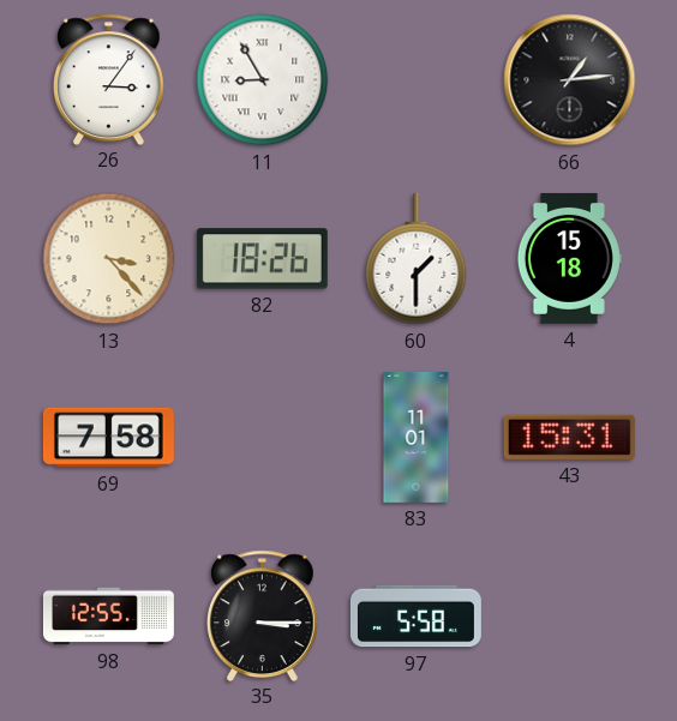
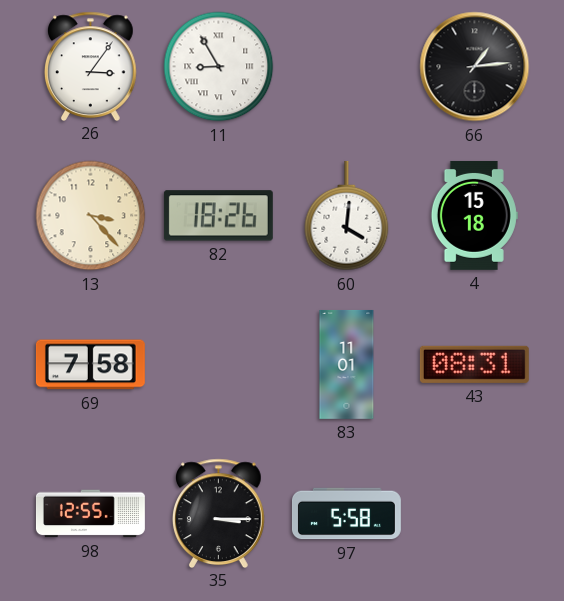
60: 1:30 -> 4:01
43: 15:31 -> 08:31
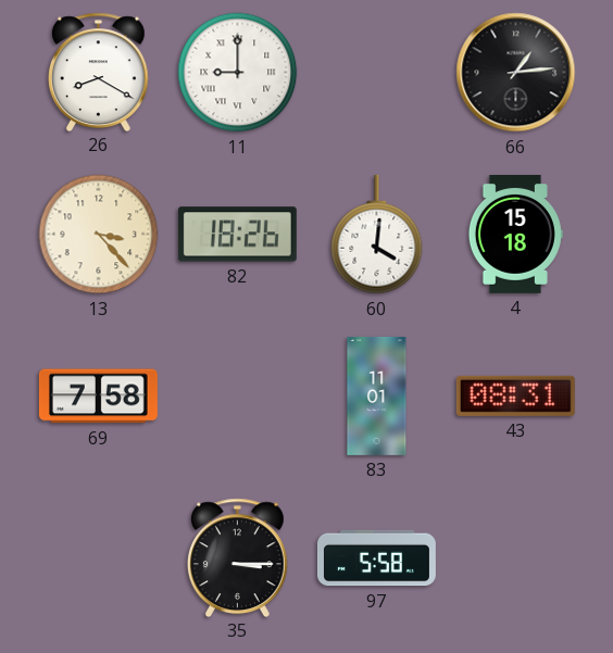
26: 3:06 -> 8:20
11: 8:55 -> 9:00
98: 12:55 -> none
